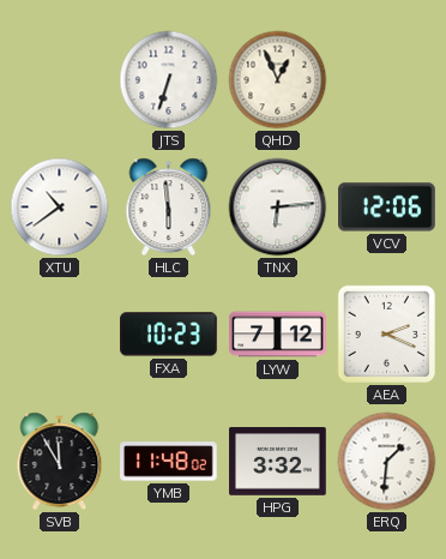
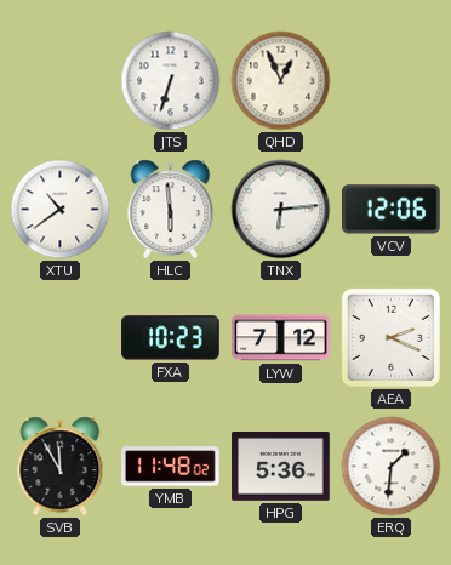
HPG: 3:32 -> 5:36
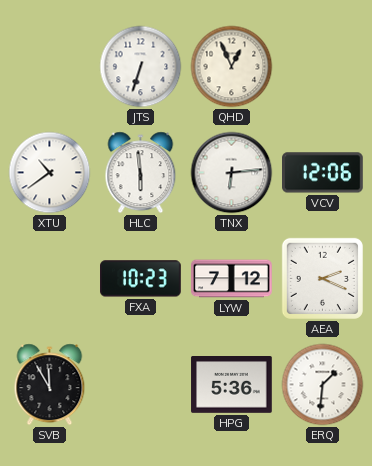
YMB: 11:48 -> none
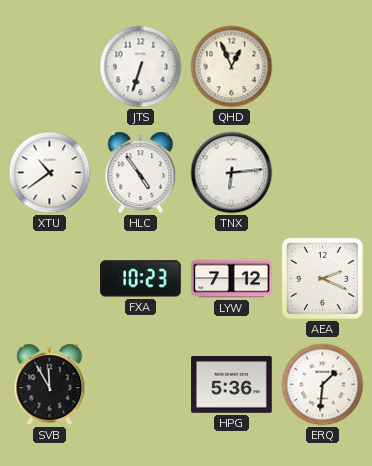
HLC: 5:59 -> 4:54
VCV: 12:06 -> none
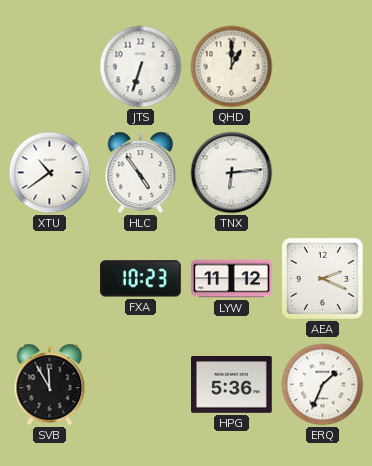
QHD: 12:56 -> 1:00
LYW: 7:12 -> 11:12
ERQ: 1:31 -> 1:34
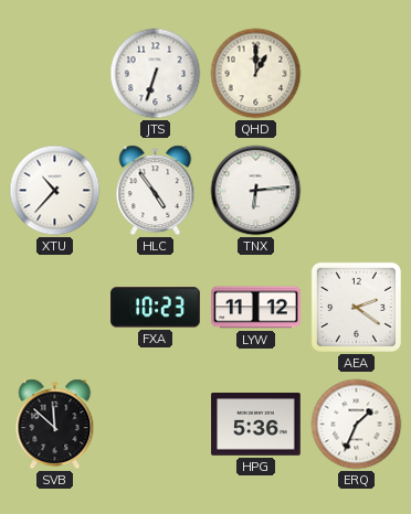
XTU: 10:39 -> 10:37
AEA: 2:19 -> 2:21
SVB: 11:55 -> 11:52
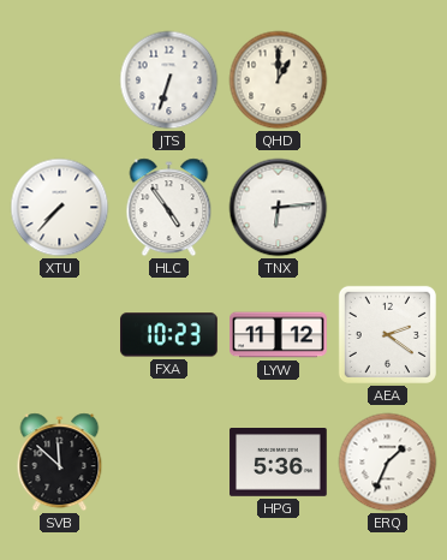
XTU: 10:37 -> 7:37
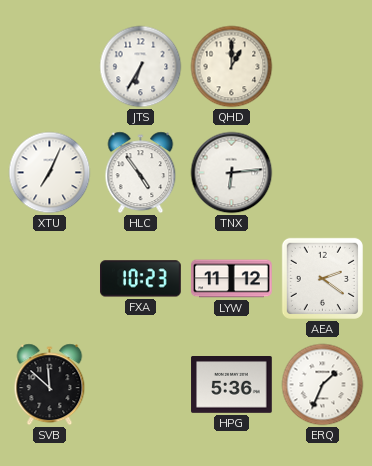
JTS: 6:33 -> 6:35
XTU: 7:37 -> 7:04
